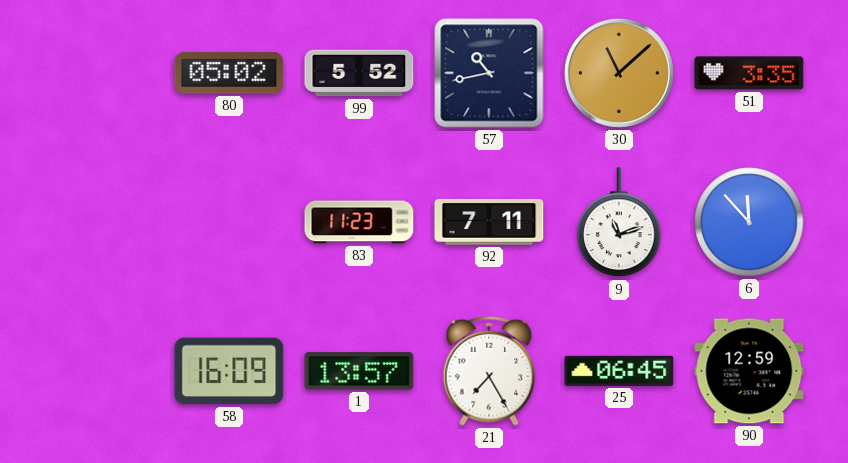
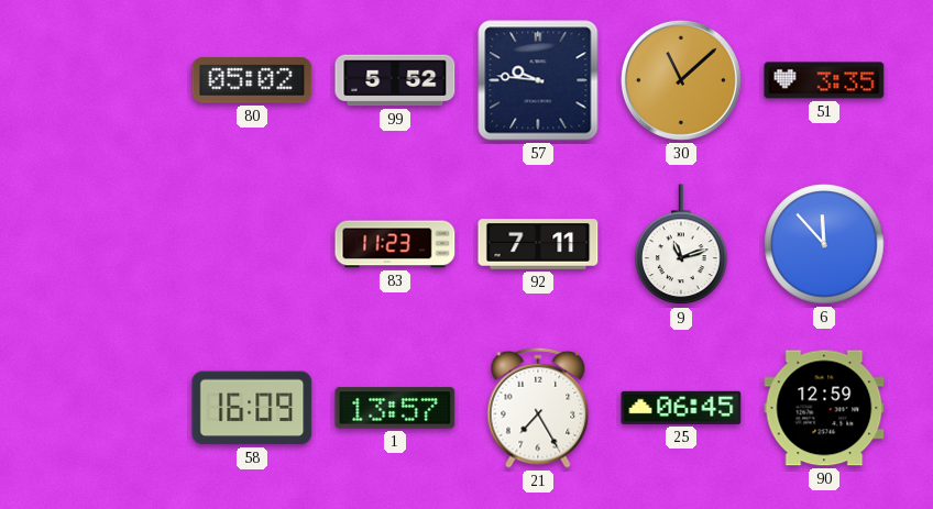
57: 10:43 -> 9:46
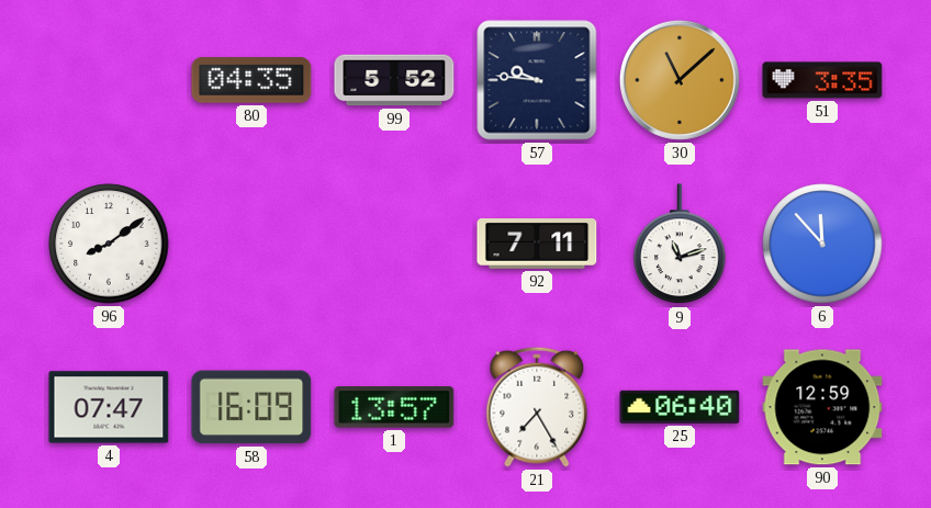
80: 05:02 -> 04:35
96: none -> 8:09
83: 11:23 -> none
4: none -> 07:47
25: 06:45 -> 06:40
